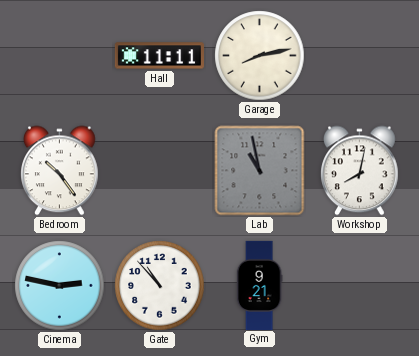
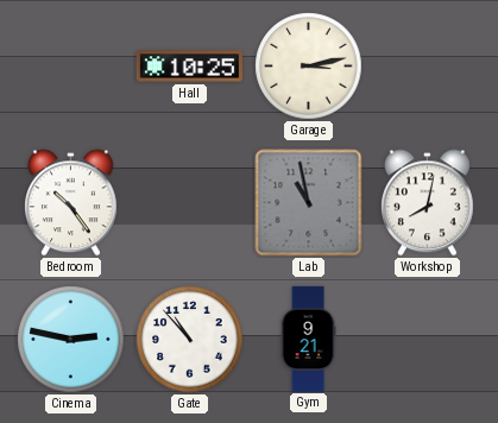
Hall: 11:11 -> 10:25
Garage: 8:13 -> 3:13
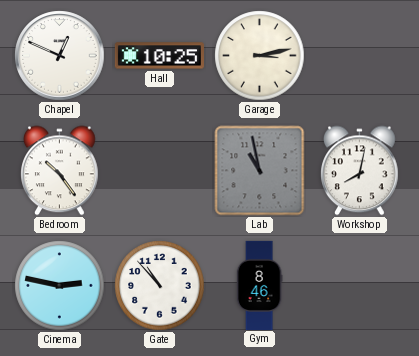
Chapel: none -> 12:49
Gym: 9:21 -> 8:46
